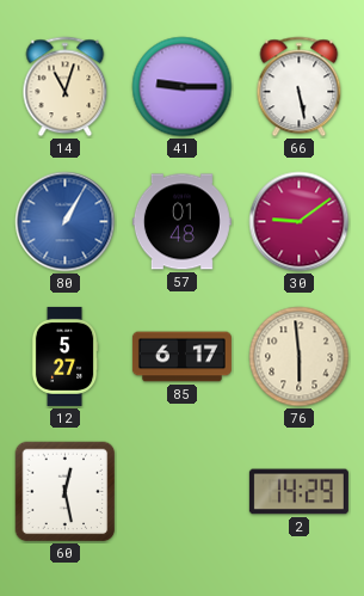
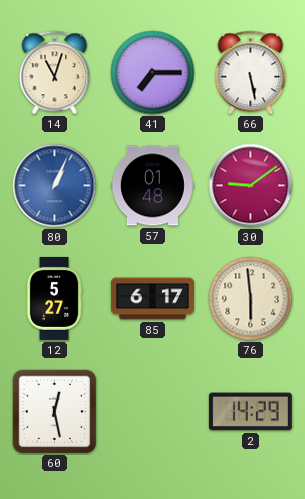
41: 9:15 -> 7:15
80: 1:05 -> 1:04
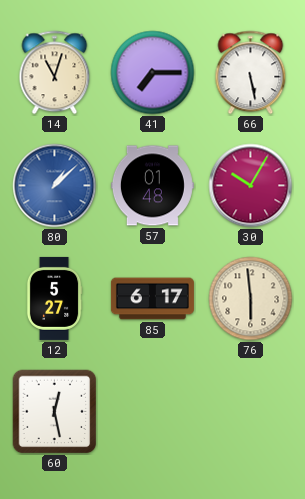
80: 1:04 -> 1:08
30: 9:09 -> 10:05
2: 14:29 -> none
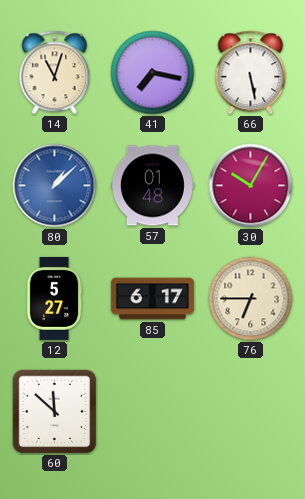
41: 7:15 -> 7:17
76: 5:59 -> 6:45
60: 12:28 -> 11:52
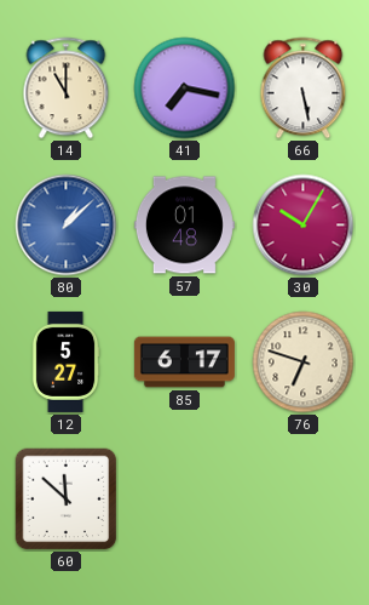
14: 11:03 -> 11:00
76: 6:45 -> 6:48
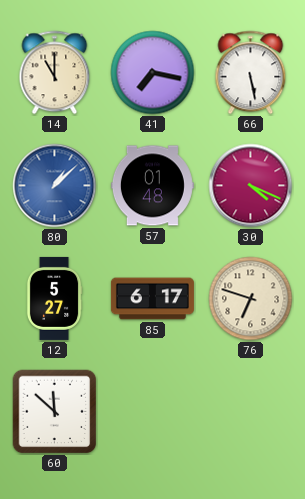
30: 10:05 -> 4:19
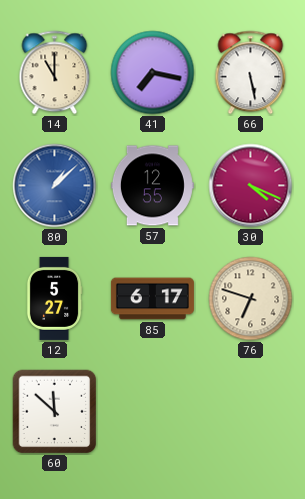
57: 01:48 -> 12:55
